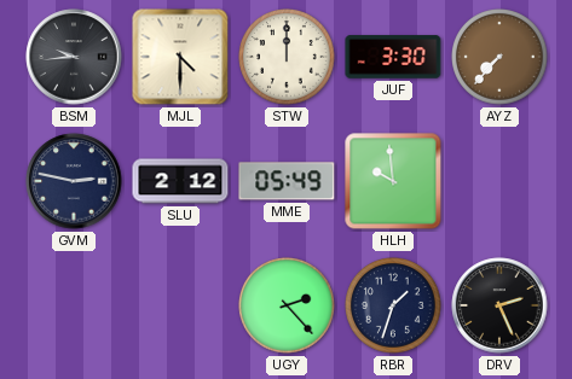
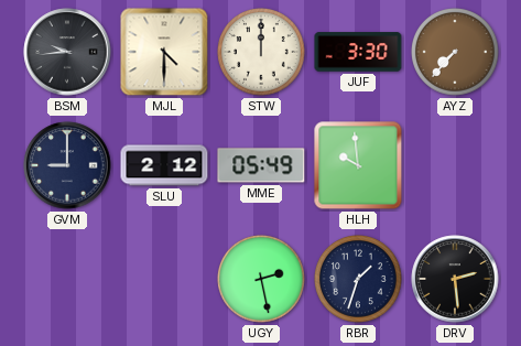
GVM: 2:47 -> 9:00
UGY: 2:23 -> 2:28
DRV: 2:26 -> 2:29
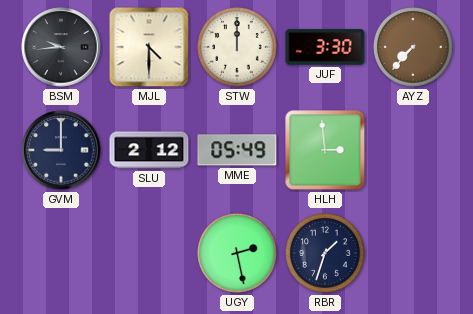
HLH: 9:59 -> 2:59
DRV: 2:29 -> none
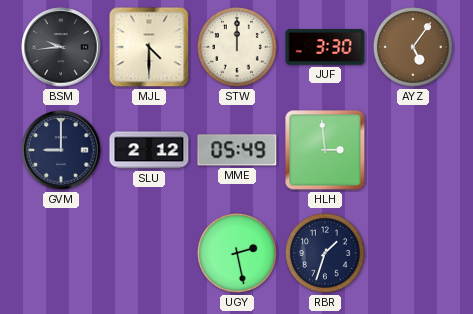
AYZ: 7:37 -> 5:06
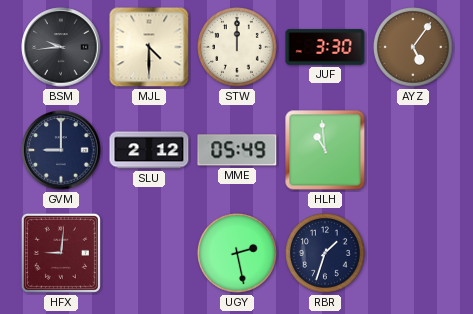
HLH: 2:59 -> 10:59
HFX: none -> 9:01
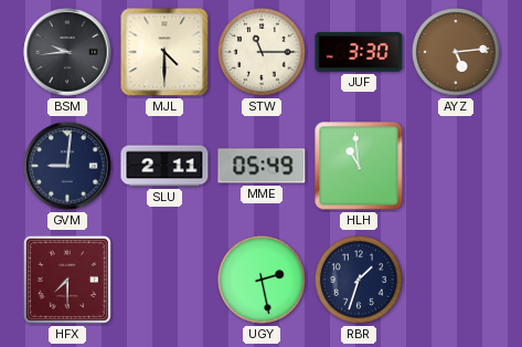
STW: 12:00 -> 11:15
AYZ: 5:06 -> 5:14
GVM: 9:00 -> 9:01
SLU: 2:12 -> 2:11
HFX: 9:01 -> 7:30
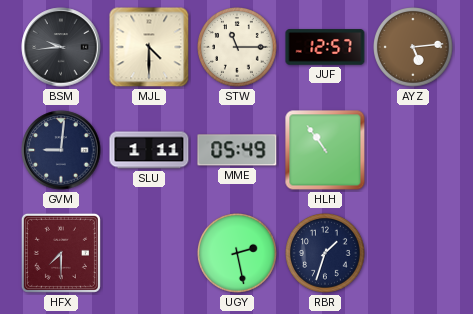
JUF: 3:30 -> 12:57
SLU: 2:11 -> 1:11
HLH: 10:59 -> 10:54
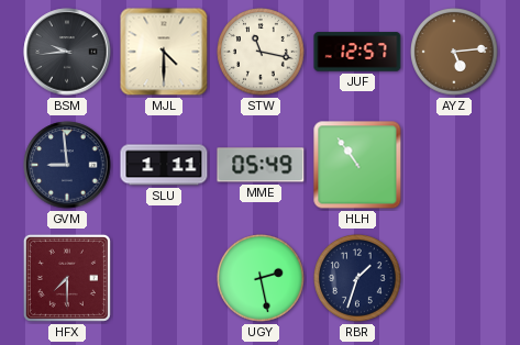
STW: 11:15 -> 11:17
GVM: 9:01 -> 8:59
